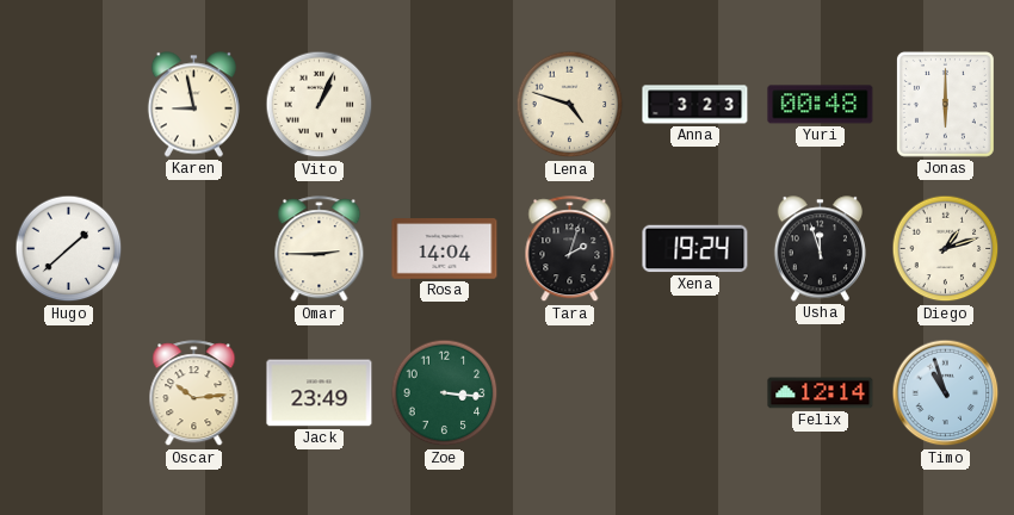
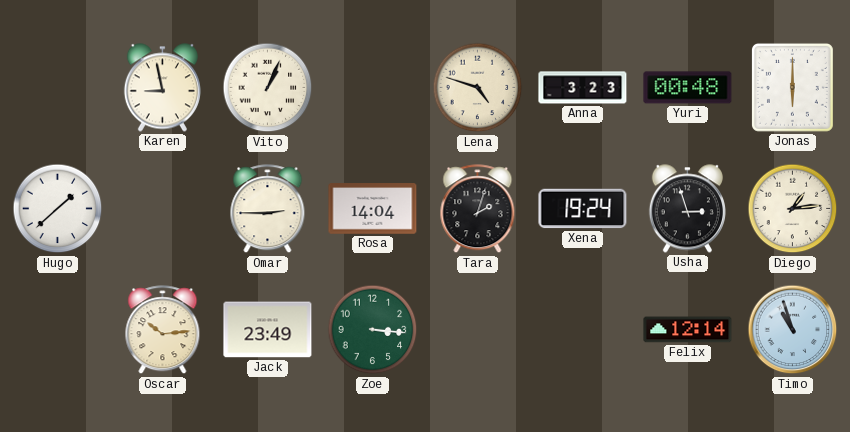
Usha: 11:57 -> 2:57
Diego: 1:12 -> 1:14
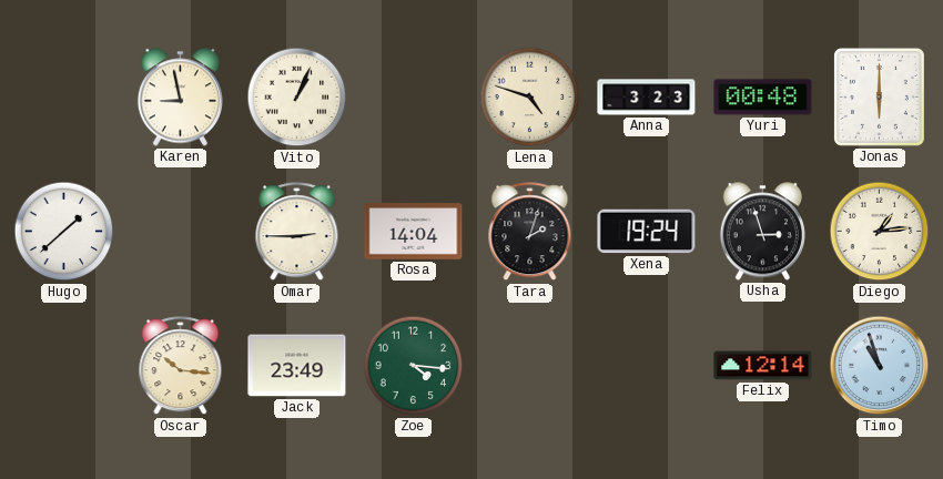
Oscar: 10:14 -> 10:16
Zoe: 3:16 -> 4:16
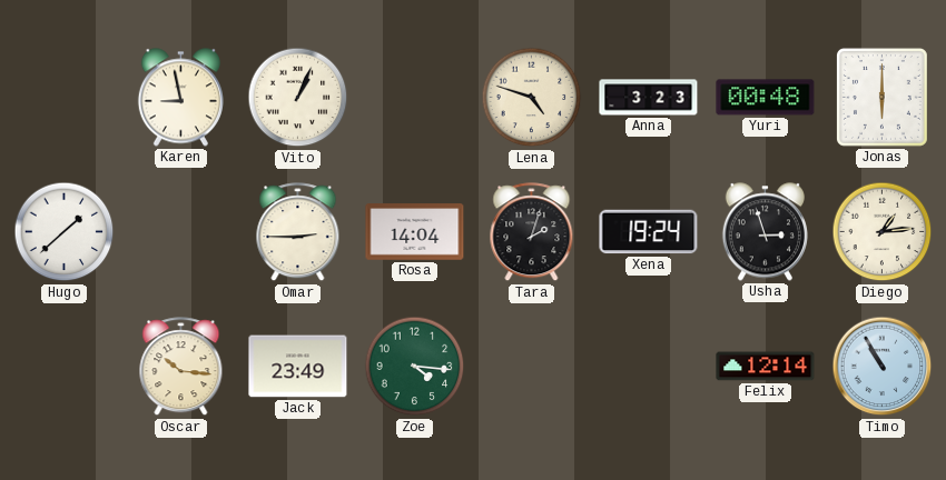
Timo: 10:57 -> 10:55
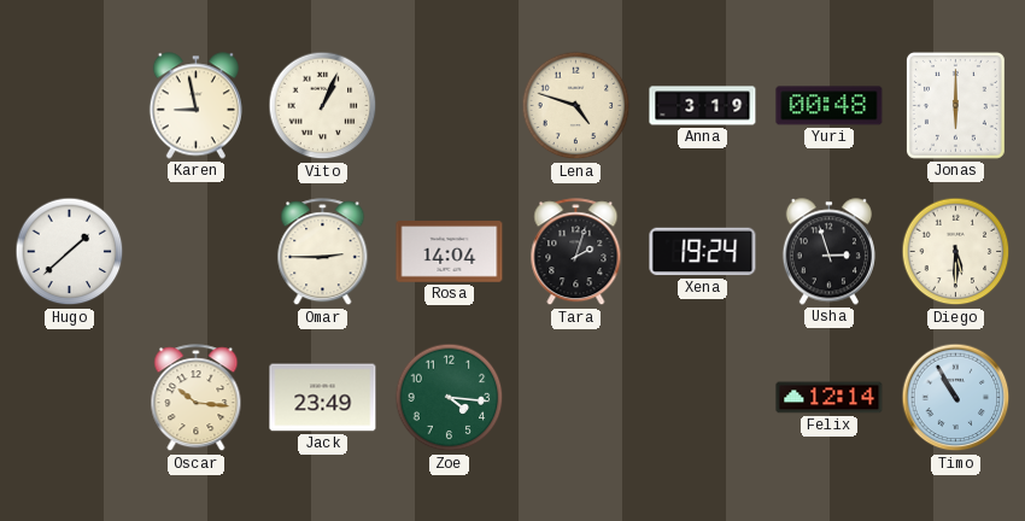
Anna: 3:23 -> 3:19
Diego: 1:14 -> 5:30
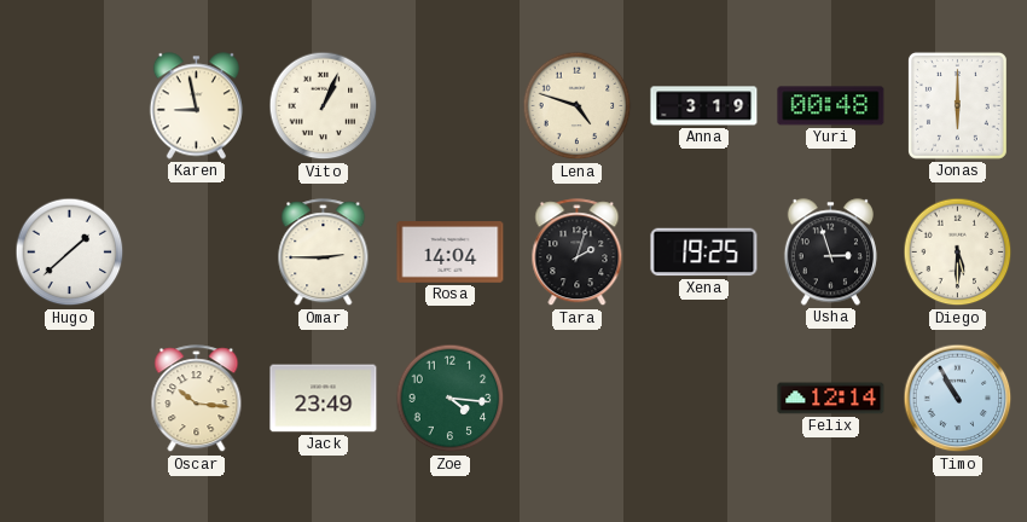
Xena: 19:24 -> 19:25
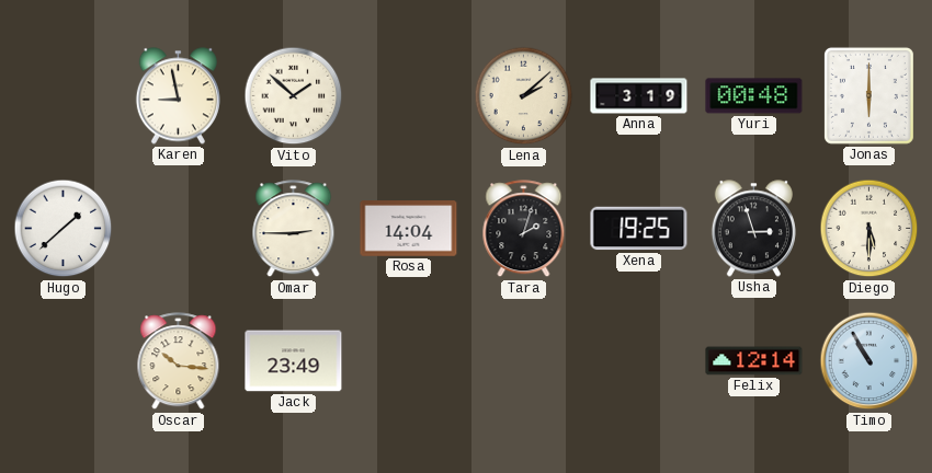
Vito: 1:04 -> 1:52
Lena: 4:48 -> 2:08
Zoe: 4:16 -> none
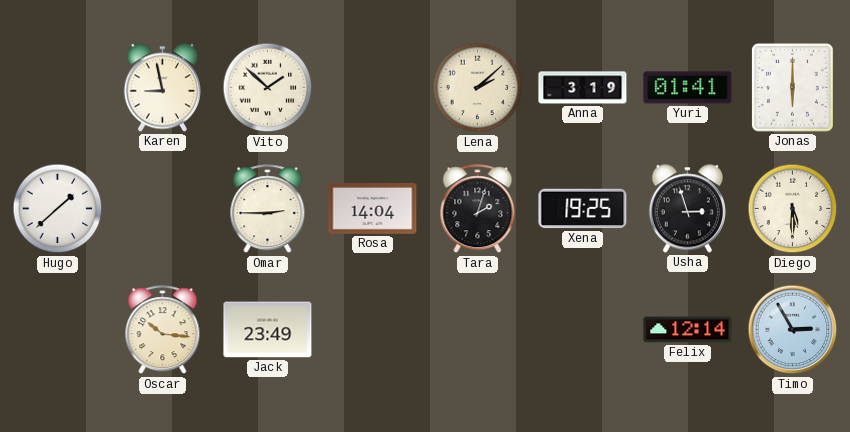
Yuri: 00:48 -> 01:41
Timo: 10:55 -> 2:55
